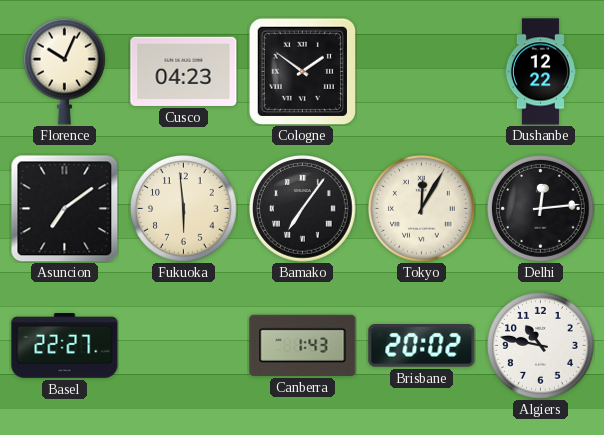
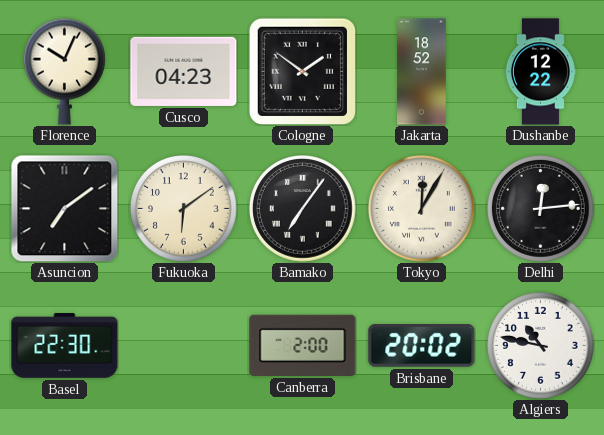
Jakarta: none -> 18:52
Fukuoka: 5:59 -> 6:09
Basel: 22:27 -> 22:30
Canberra: 1:43 -> 2:00
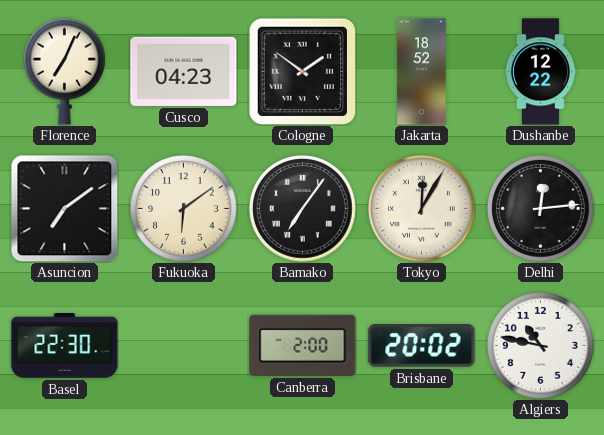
Florence: 10:04 -> 7:04
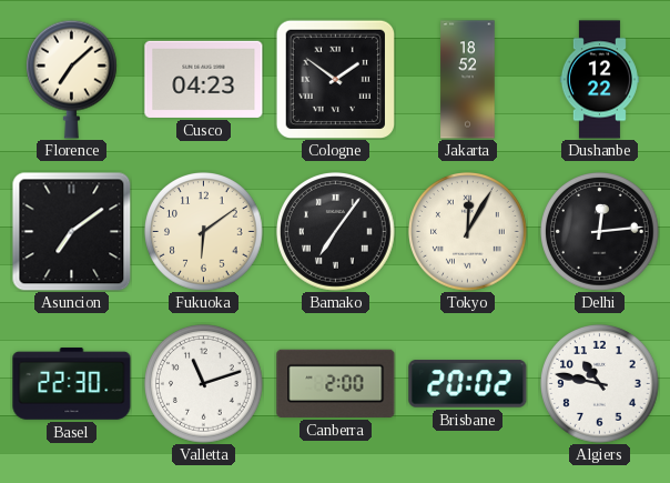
Florence: 7:04 -> 7:08
Valletta: none -> 11:12
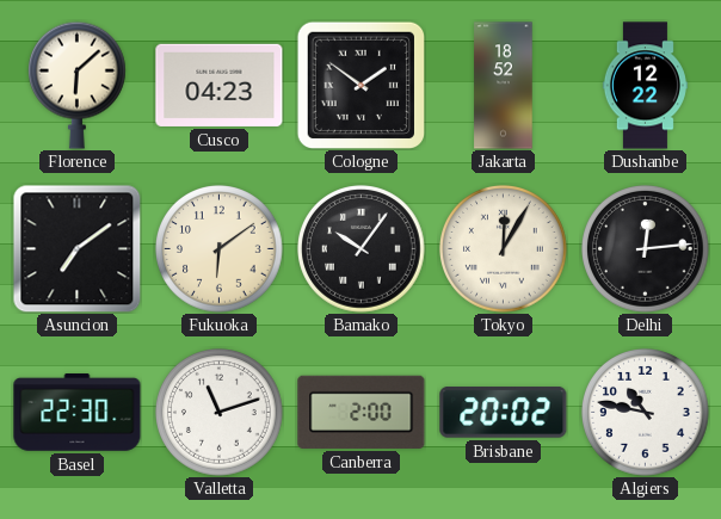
Florence: 7:08 -> 6:08
Bamako: 7:06 -> 10:06
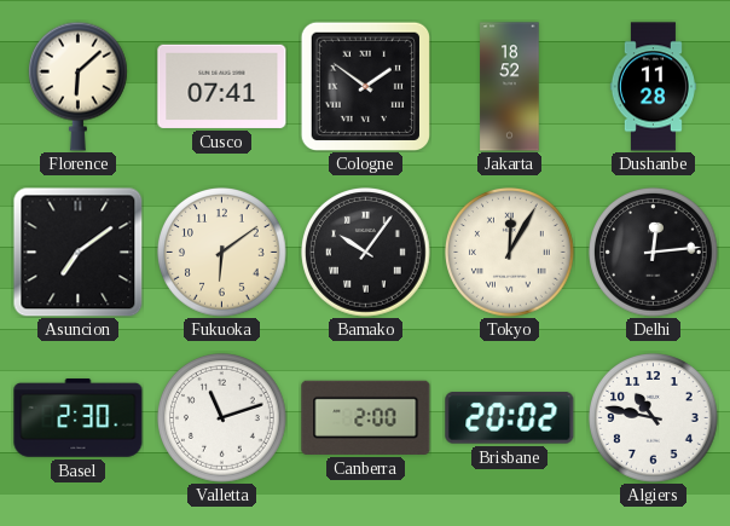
Cusco: 04:23 -> 07:41
Dushanbe: 12:22 -> 11:28
Basel: 22:30 -> 2:30
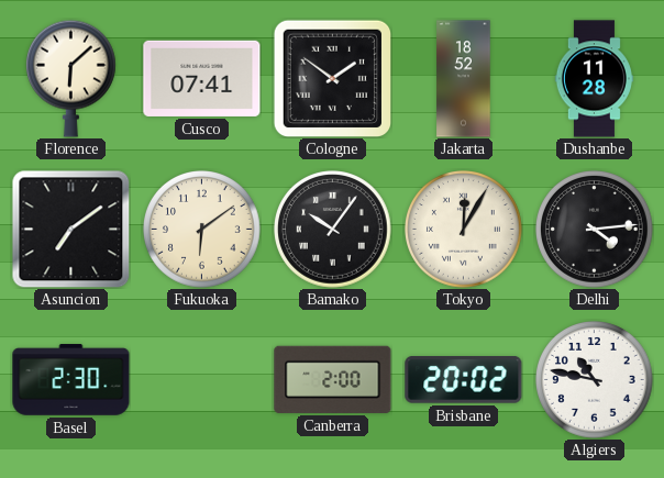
Delhi: 12:14 -> 4:14
Valletta: 11:12 -> none
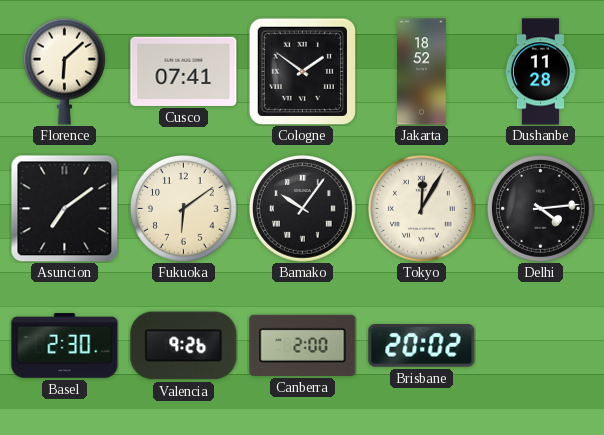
Valencia: none -> 9:26
Algiers: 10:47 -> none
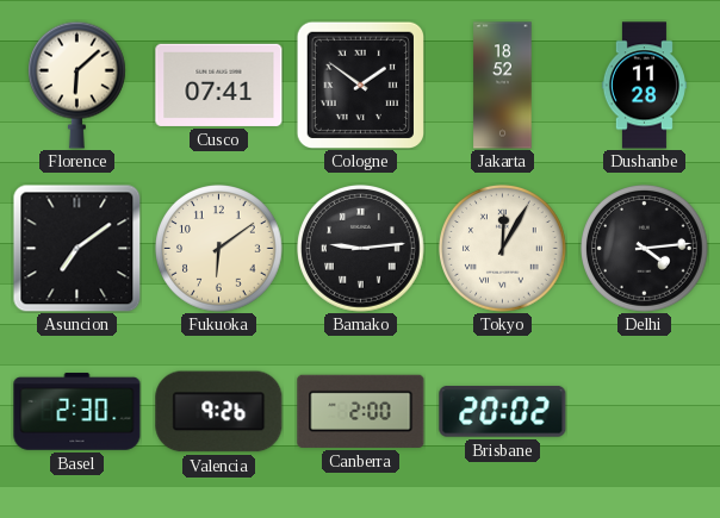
Bamako: 10:06 -> 9:14
